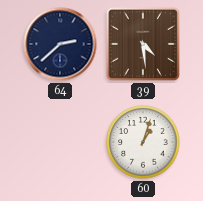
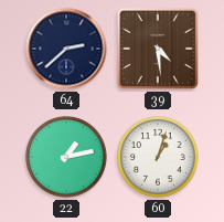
22: none -> 1:13
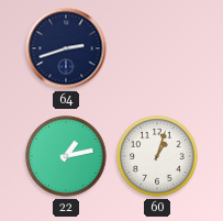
64: 2:38 -> 2:42
39: 4:29 -> none
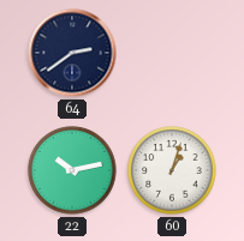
64: 2:42 -> 2:39
22: 1:13 -> 10:13
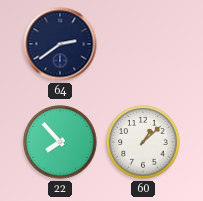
22: 10:13 -> 7:53
60: 1:03 -> 1:08
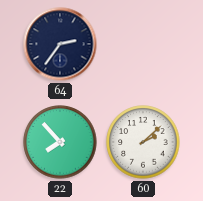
64: 2:39 -> 2:36
60: 1:08 -> 2:08
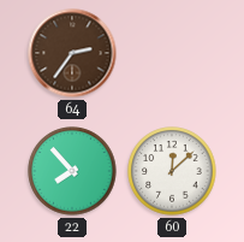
64 dial: navy -> brown
60: 2:08 -> 12:08
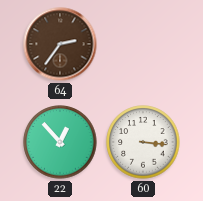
22: 7:53 -> 12:53
60: 12:08 -> 3:16
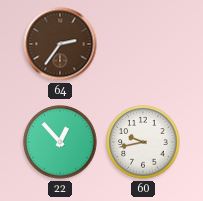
60: 3:16 -> 9:43
